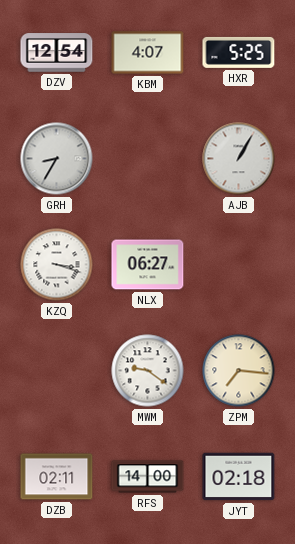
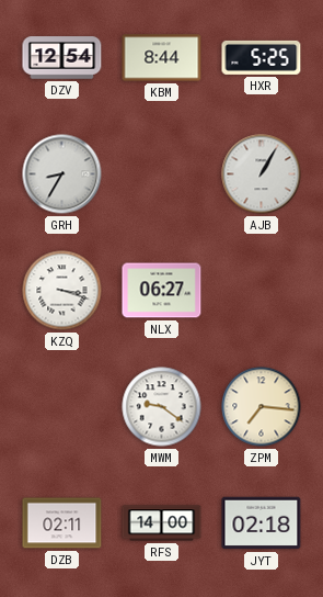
KBM: 4:07 -> 8:44
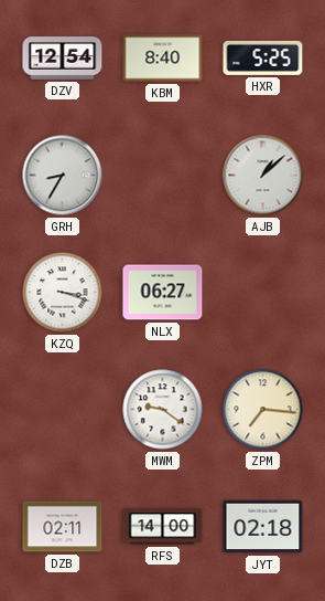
KBM: 8:44 -> 8:40
AJB: 1:05 -> 1:08
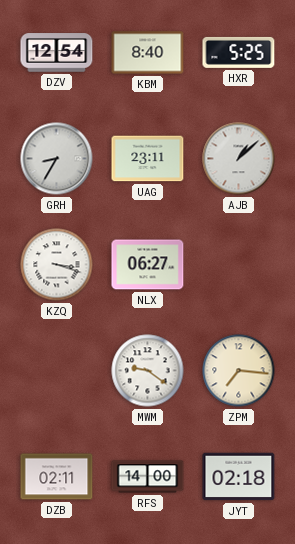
UAG: none -> 23:11
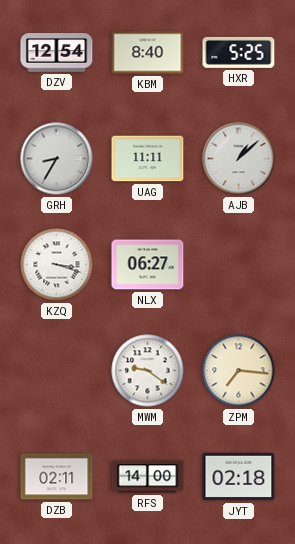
UAG: 23:11 -> 11:11
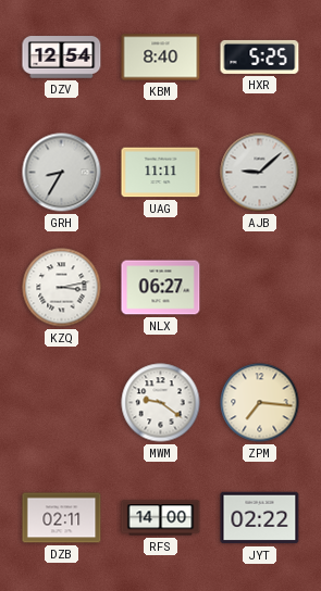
AJB: 1:08 -> 9:08
KZQ: 3:18 -> 3:13
JYT: 02:18 -> 02:22
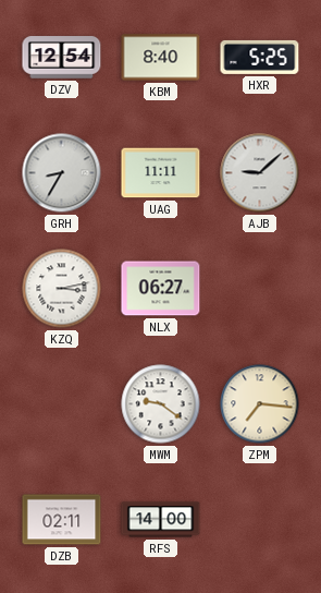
JYT: 02:22 -> none
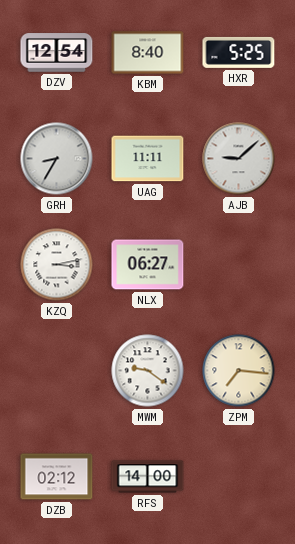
DZB: 02:11 -> 02:12
